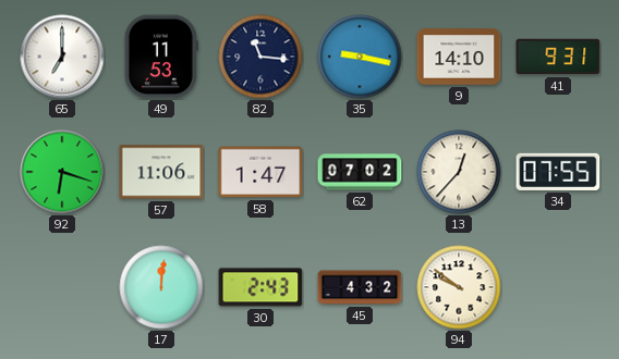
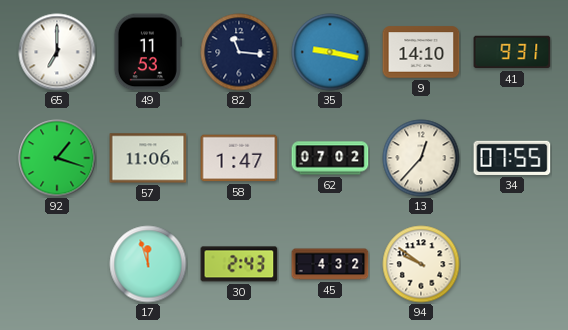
92: 6:18 -> 1:18
17: 12:01 -> 11:57
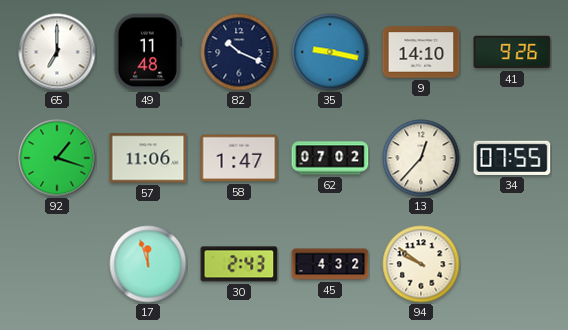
49: 11:53 -> 11:48
82: 11:16 -> 10:19
41: 9:31 -> 9:26
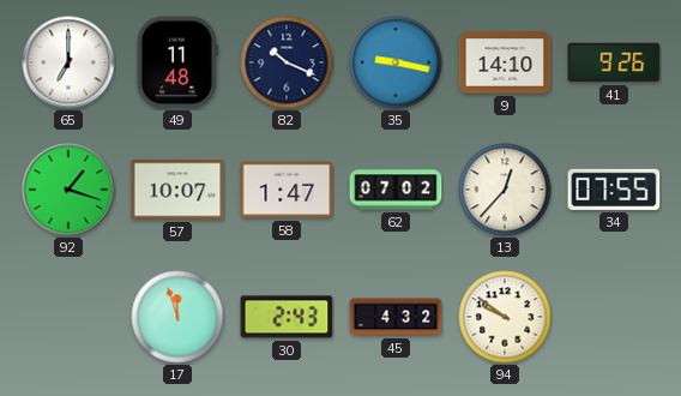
57: 11:06 -> 10:07
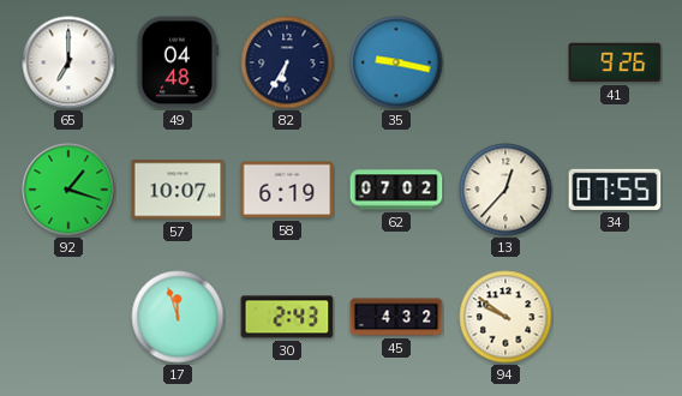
49: 11:48 -> 04:48
82: 10:19 -> 6:35
9: 14:10 -> none
58: 1:47 -> 6:19
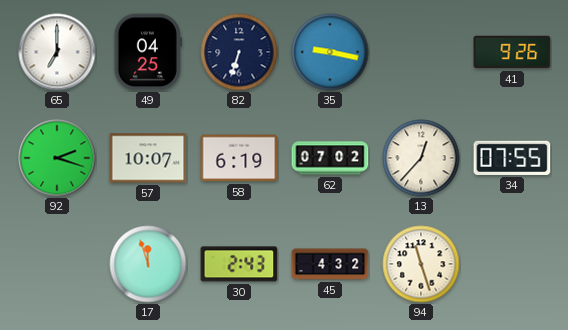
49: 04:48 -> 04:25
82: 6:35 -> 6:33
92: 1:18 -> 2:18
94: 9:51 -> 11:27
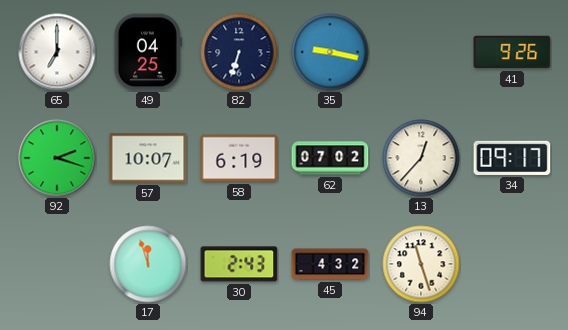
34: 07:55 -> 09:17
